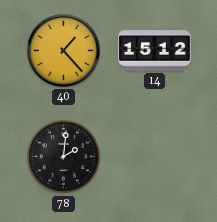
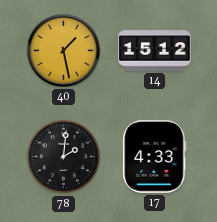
40: 1:23 -> 1:28
17: none -> 4:33
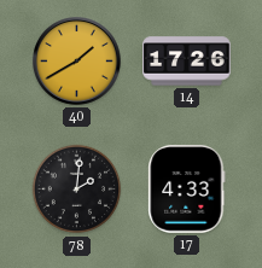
40: 1:28 -> 1:40
14: 15:12 -> 17:26
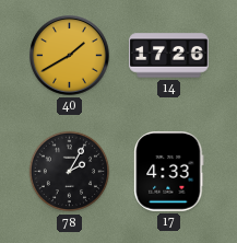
78: 2:01 -> 2:05
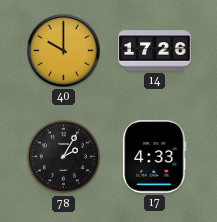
40: 1:40 -> 10:00
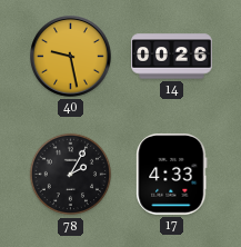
40: 10:00 -> 9:28
14: 17:26 -> 00:26
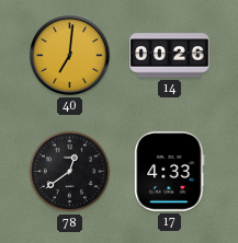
40: 9:28 -> 7:01
78: 2:05 -> 12:39
